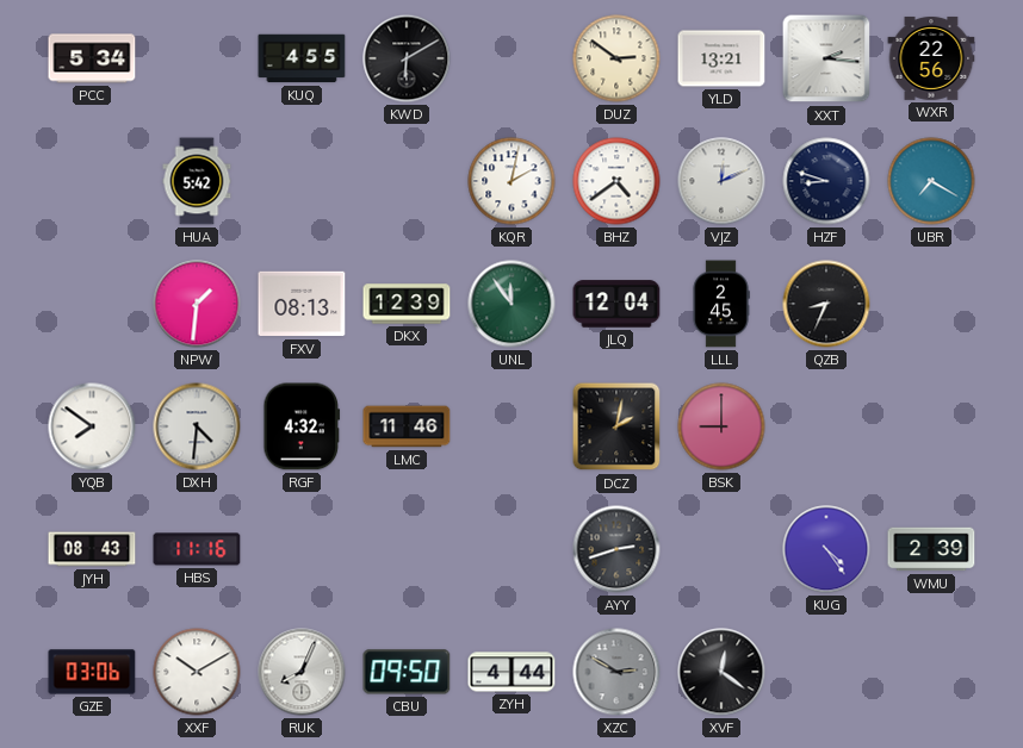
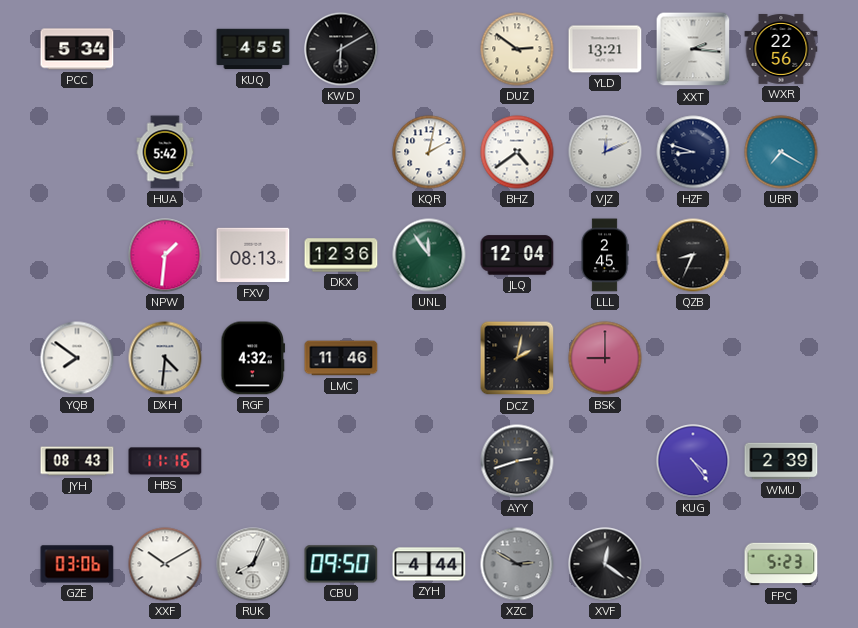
DKX: 12:39 -> 12:36
FPC: none -> 5:23
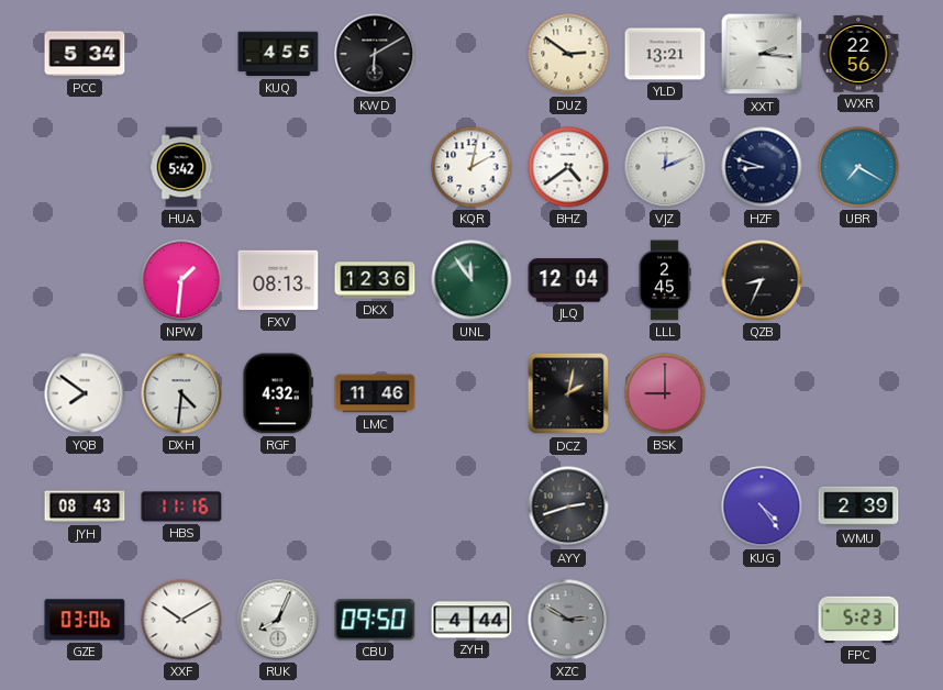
XVF: 12:21 -> none
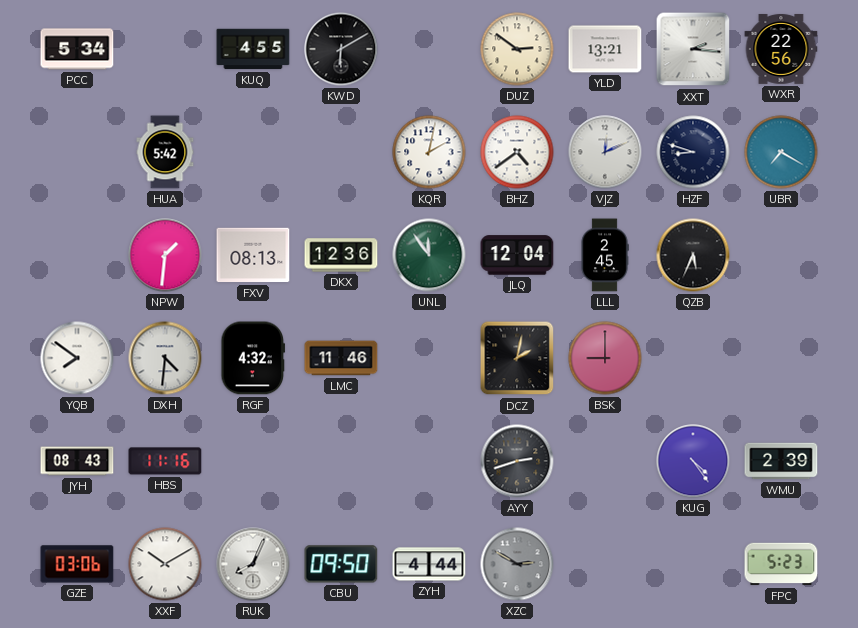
QZB: 8:34 -> 5:34
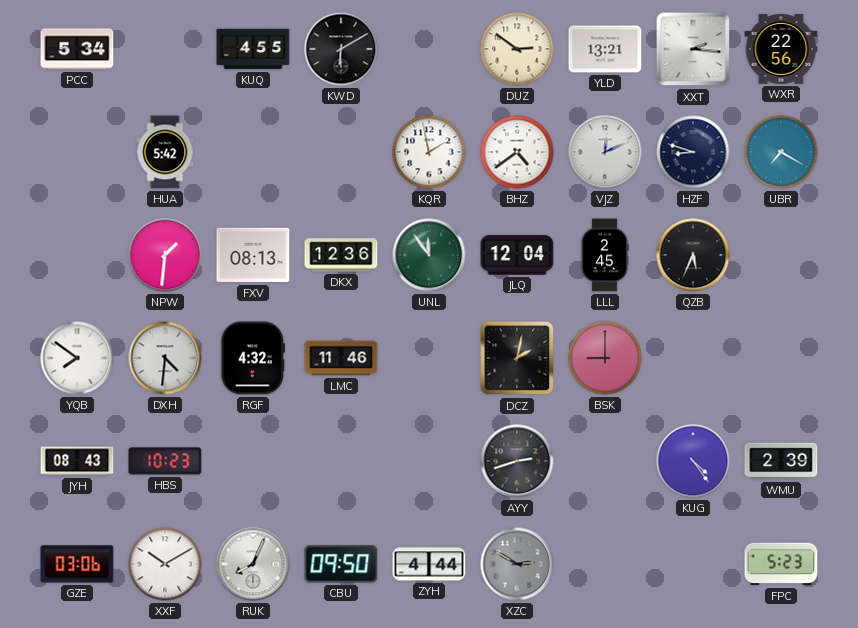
KQR: 2:02 -> 1:58
HBS: 11:16 -> 10:23
